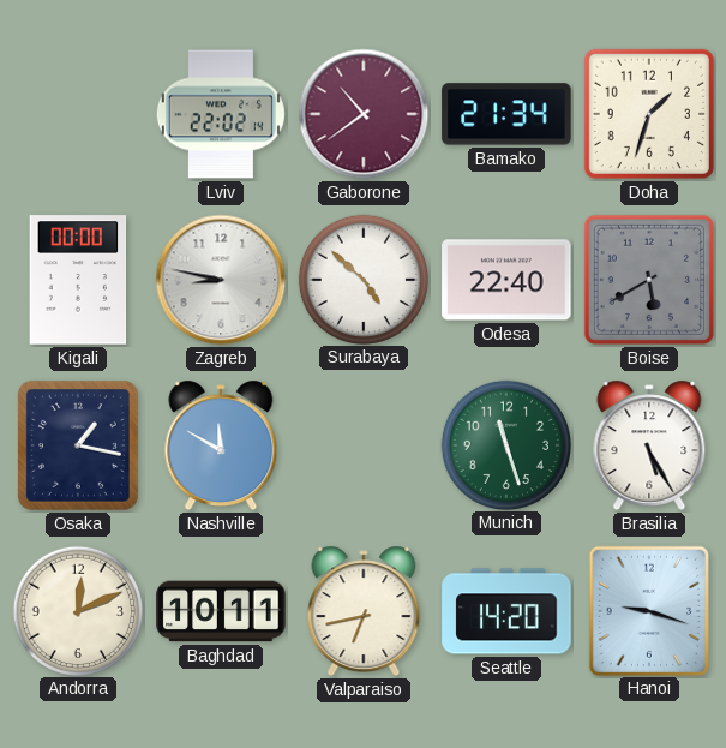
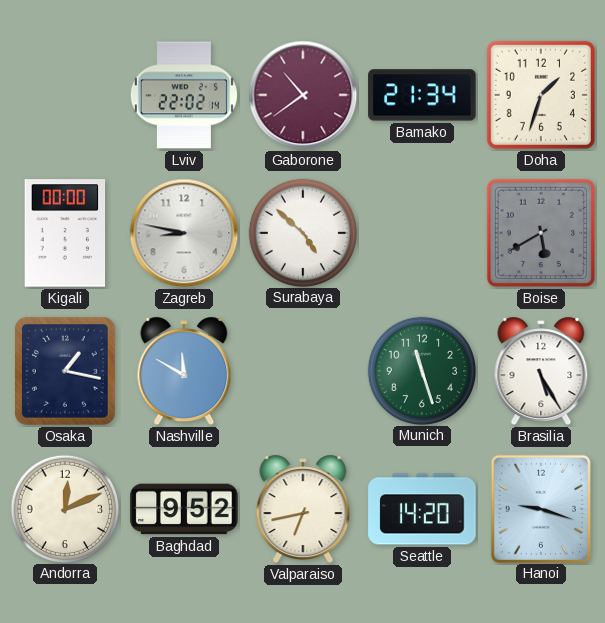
Odesa: 22:40 -> none
Baghdad: 10:11 -> 9:52
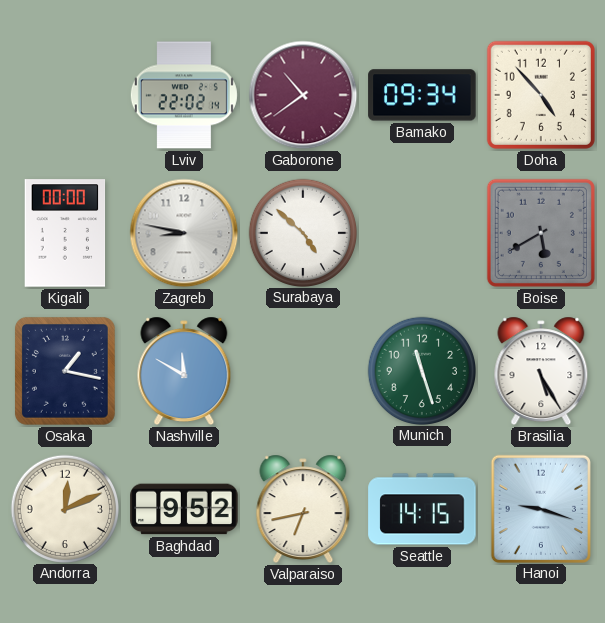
Bamako: 21:34 -> 09:34
Doha: 1:33 -> 4:53
Seattle: 14:20 -> 14:15
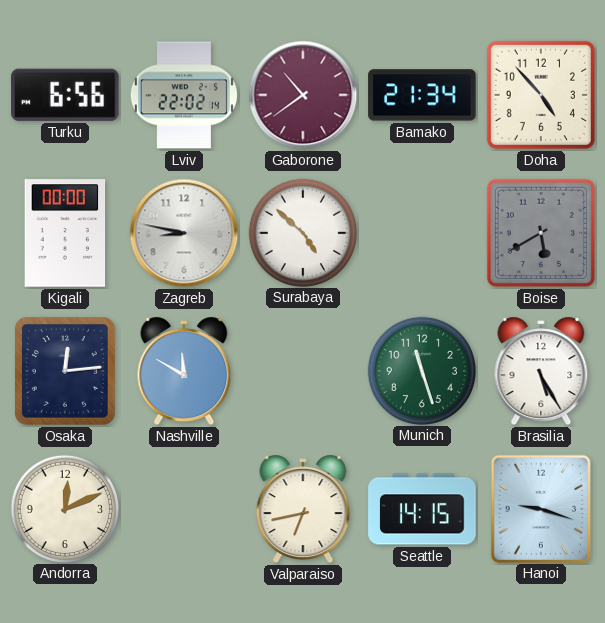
Turku: none -> 6:56
Bamako: 09:34 -> 21:34
Osaka: 1:17 -> 12:14
Baghdad: 9:52 -> none
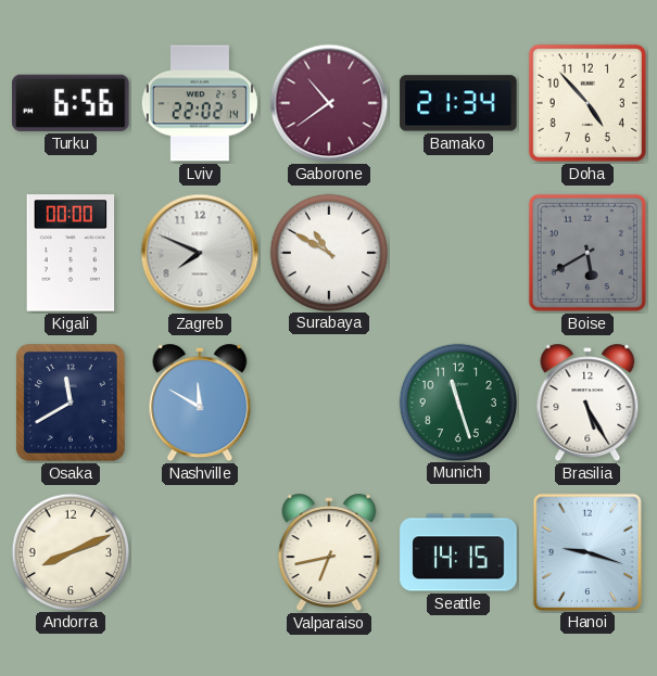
Zagreb: 8:47 -> 7:49
Surabaya: 4:52 -> 10:50
Osaka: 12:14 -> 11:40
Andorra: 12:11 -> 8:11
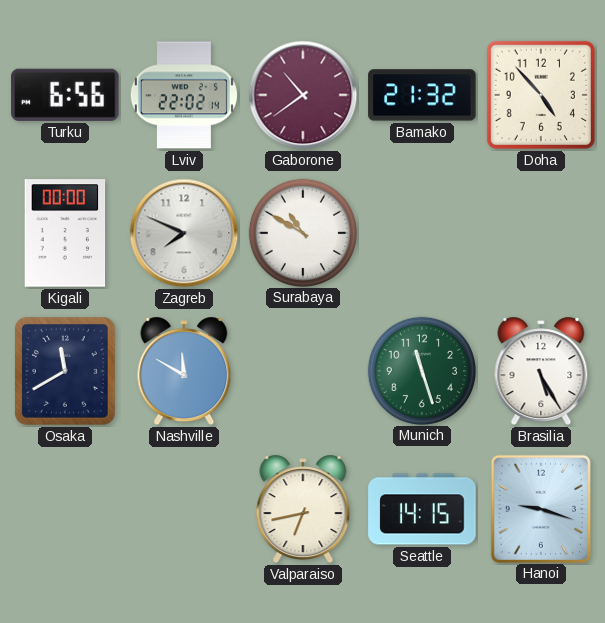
Bamako: 21:34 -> 21:32
Boise: 5:40 -> none
Andorra: 8:11 -> none
